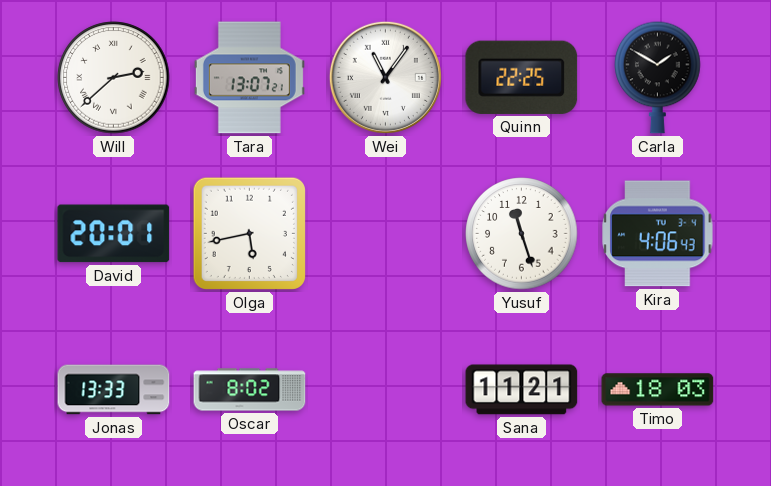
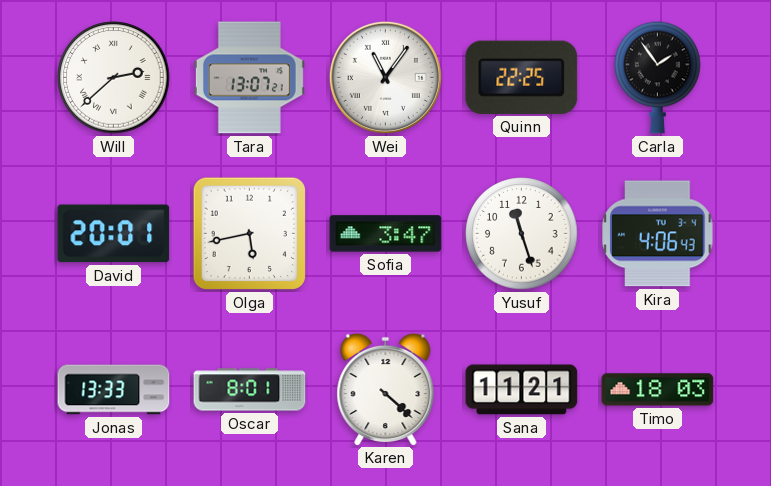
Carla: 1:50 -> 1:54
Sofia: none -> 3:47
Oscar: 8:02 -> 8:01
Karen: none -> 4:22
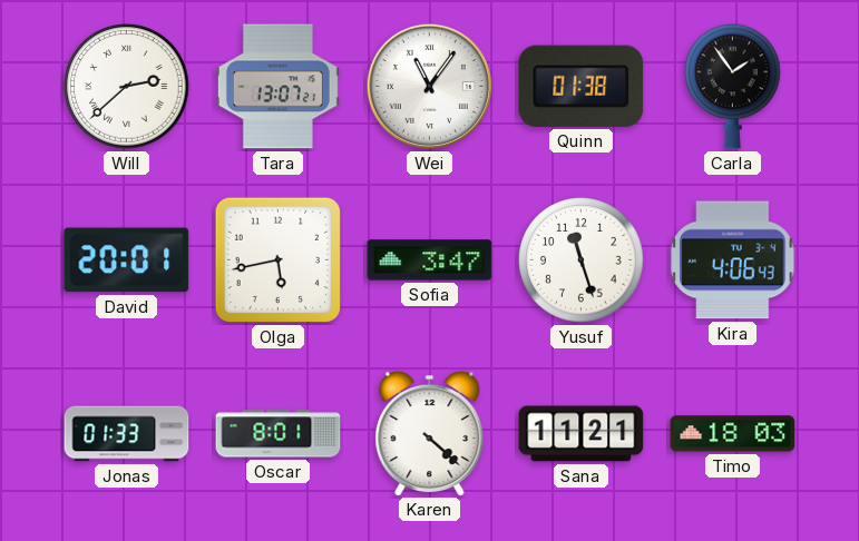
Quinn: 22:25 -> 01:38
Jonas: 13:33 -> 01:33
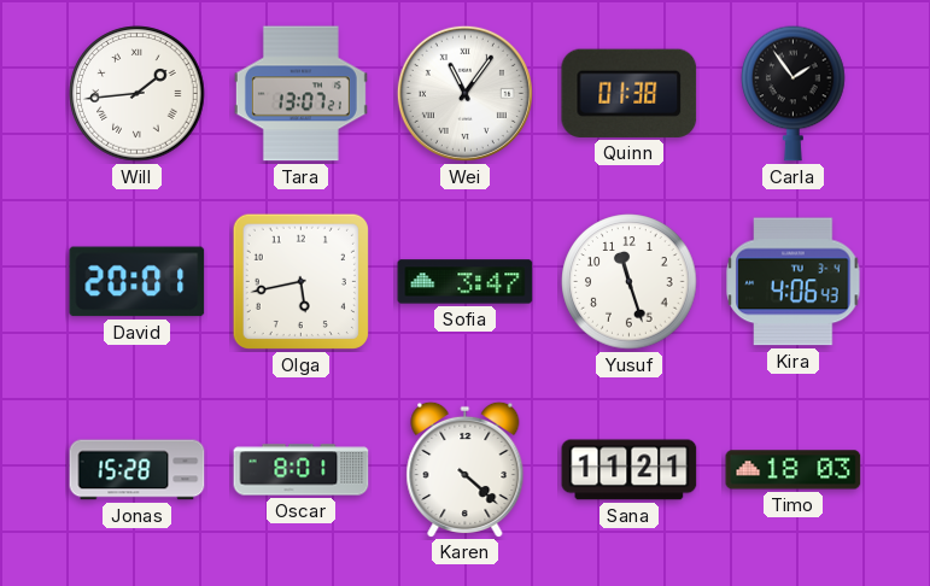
Will: 2:38 -> 1:44
Jonas: 01:33 -> 15:28
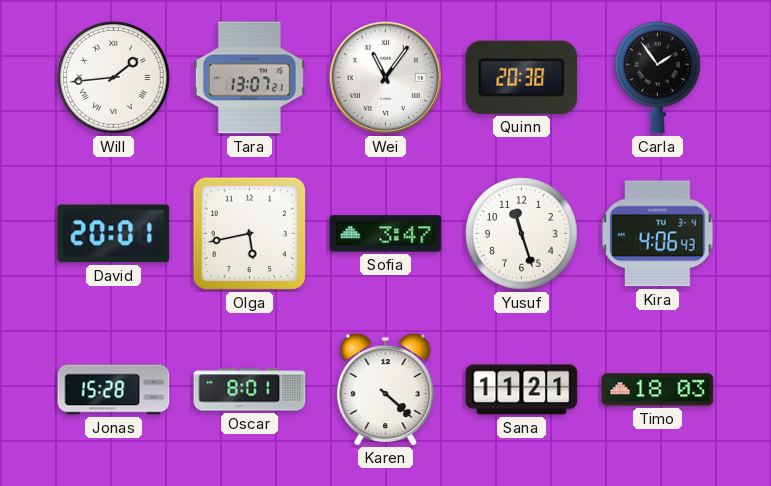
Quinn: 01:38 -> 20:38
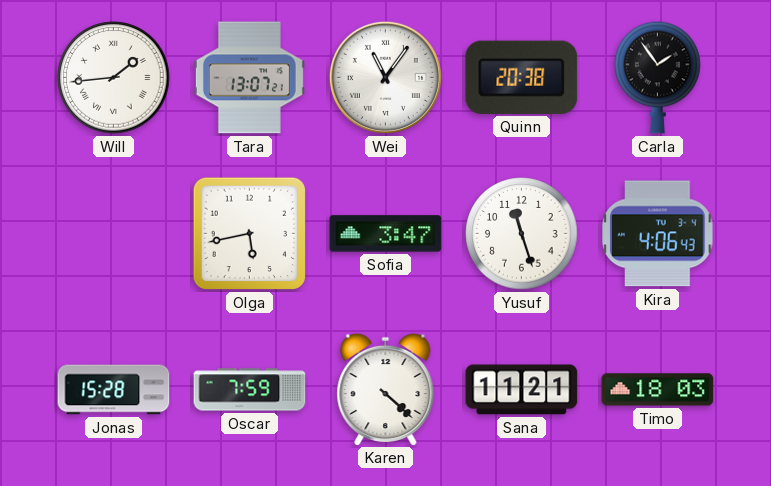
David: 20:01 -> none
Oscar: 8:01 -> 7:59
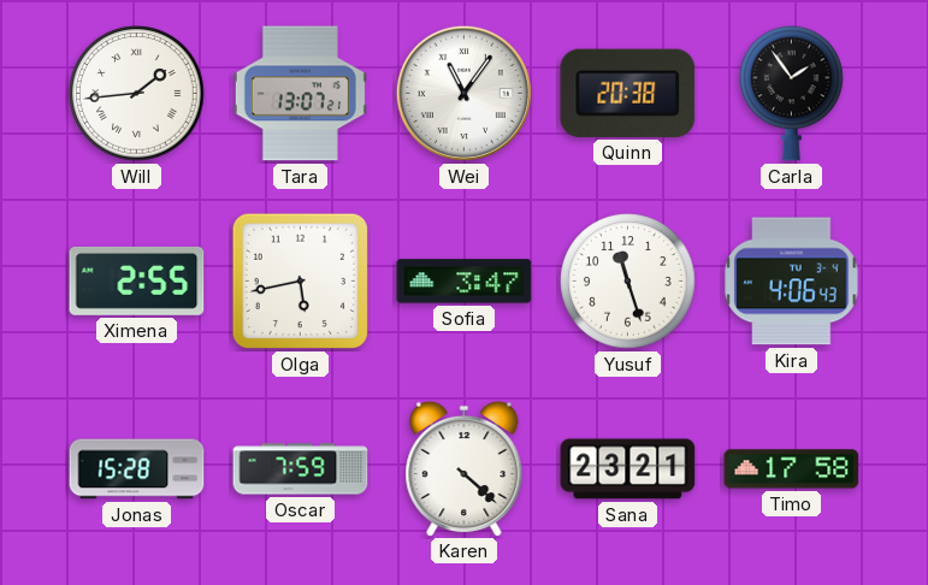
Ximena: none -> 2:55
Sana: 11:21 -> 23:21
Timo: 18:03 -> 17:58
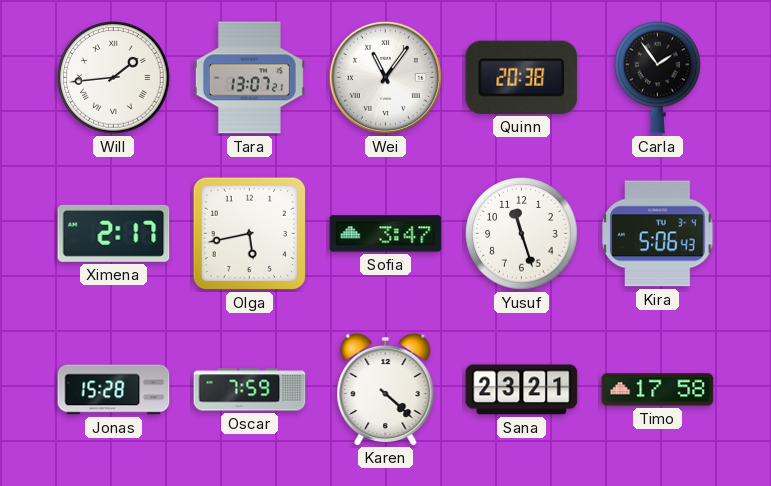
Ximena: 2:55 -> 2:17
Kira: 4:06 -> 5:06
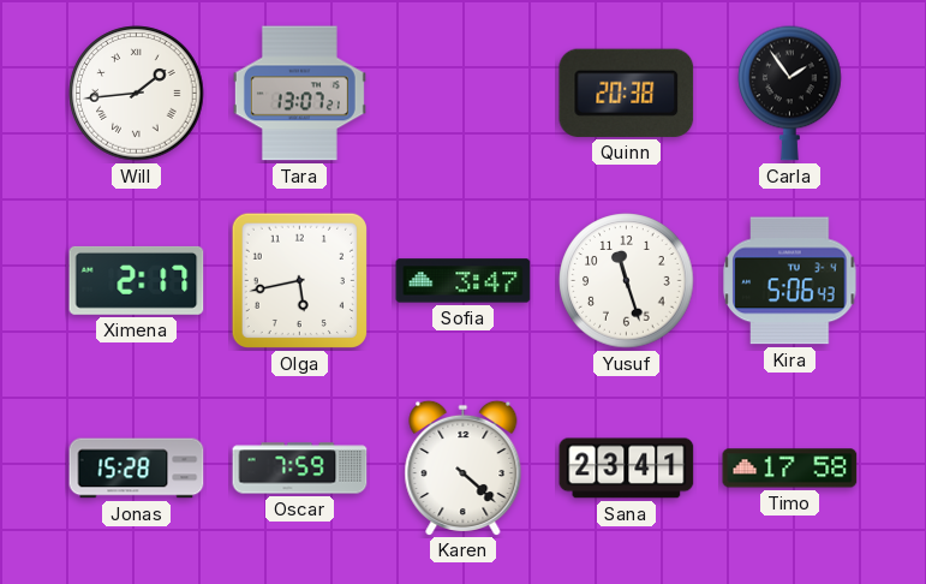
Wei: 11:06 -> none
Sana: 23:21 -> 23:41
